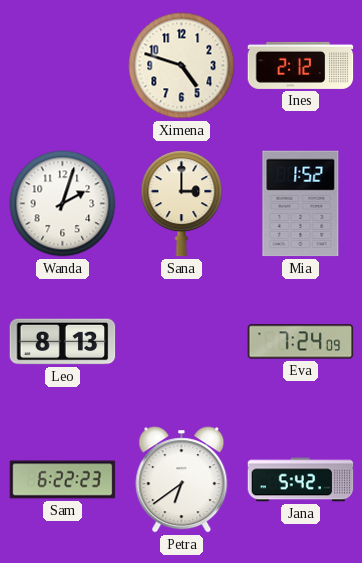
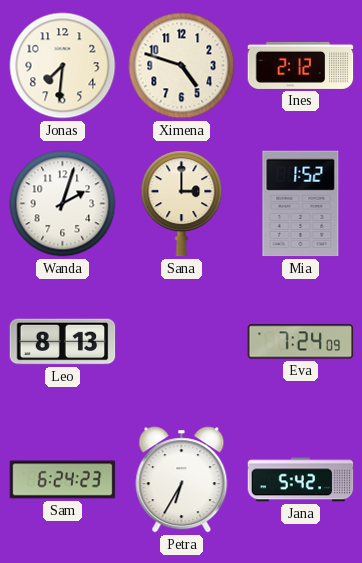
Jonas: none -> 7:31
Sam: 6:22 -> 6:24
Petra: 6:39 -> 6:35
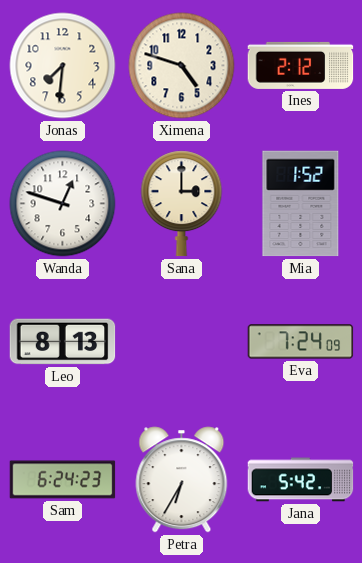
Wanda: 2:03 -> 12:48
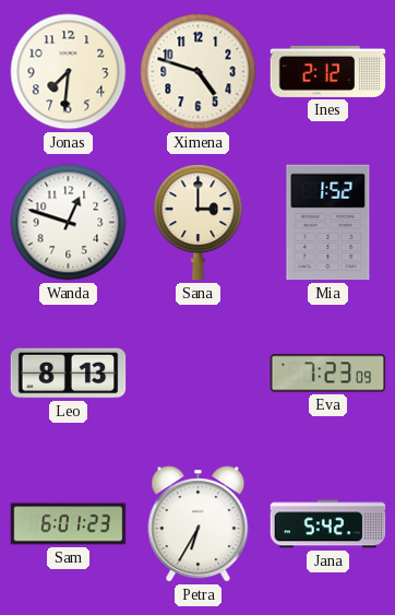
Eva: 7:24 -> 7:23
Sam: 6:24 -> 6:01
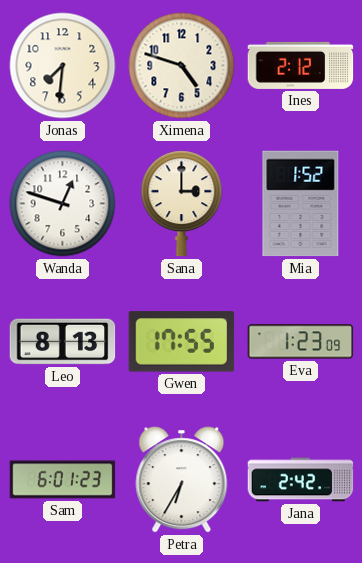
Gwen: none -> 17:55
Eva: 7:23 -> 1:23
Jana: 5:42 -> 2:42
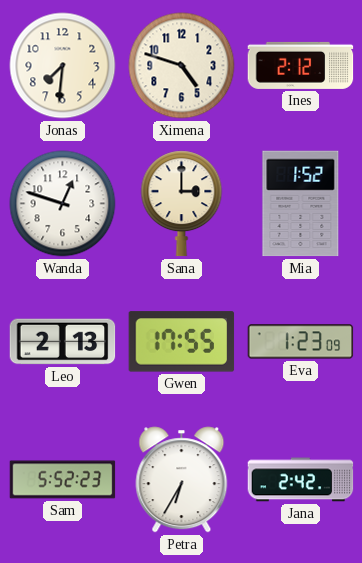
Leo: 8:13 -> 2:13
Sam: 6:01 -> 5:52
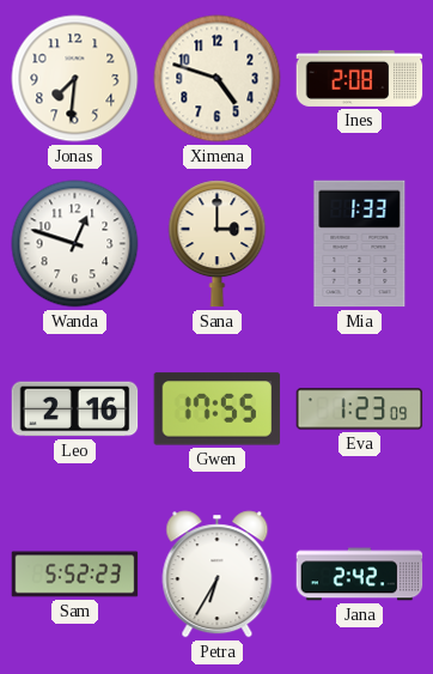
Ines: 2:12 -> 2:08
Mia: 1:52 -> 1:33
Leo: 2:13 -> 2:16
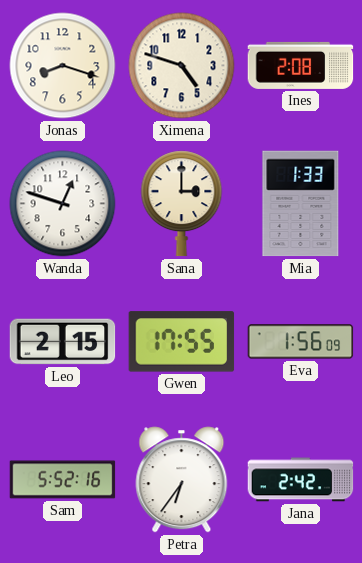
Jonas: 7:31 -> 8:18
Leo: 2:16 -> 2:15
Eva: 1:23 -> 1:56
Sam: 5:52:23 -> 5:52:16
Petra: 6:35 -> 6:36
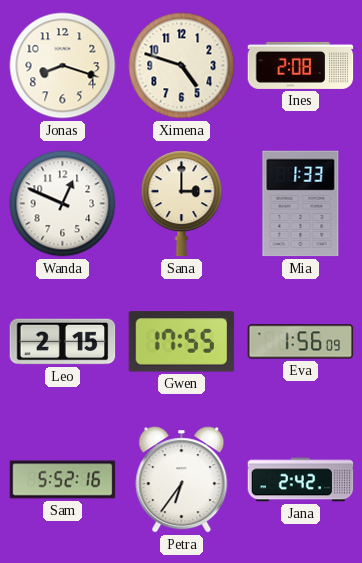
Wanda: 12:48 -> 12:49
